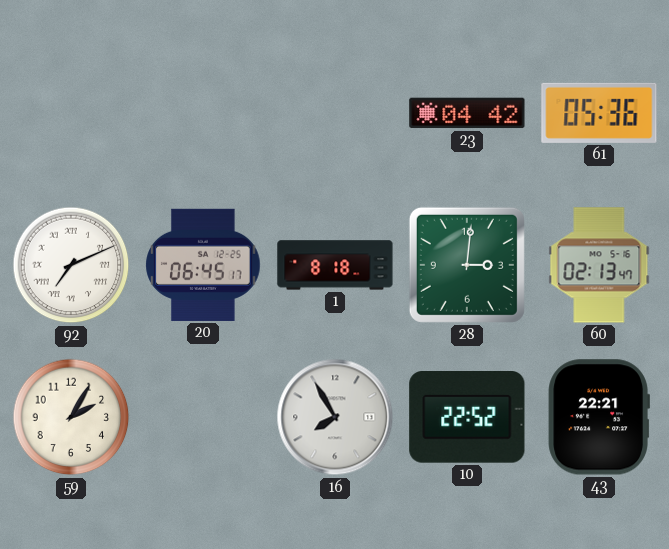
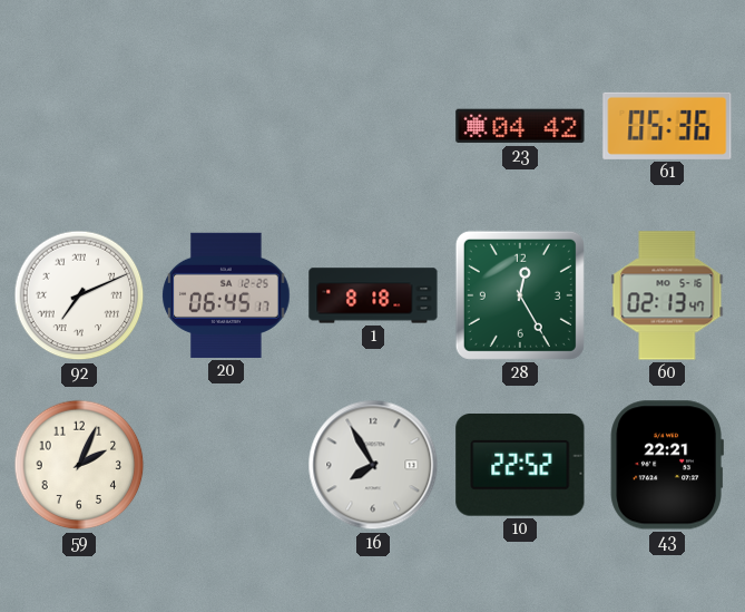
28: 3:01 -> 12:25
59: 2:05 -> 2:04
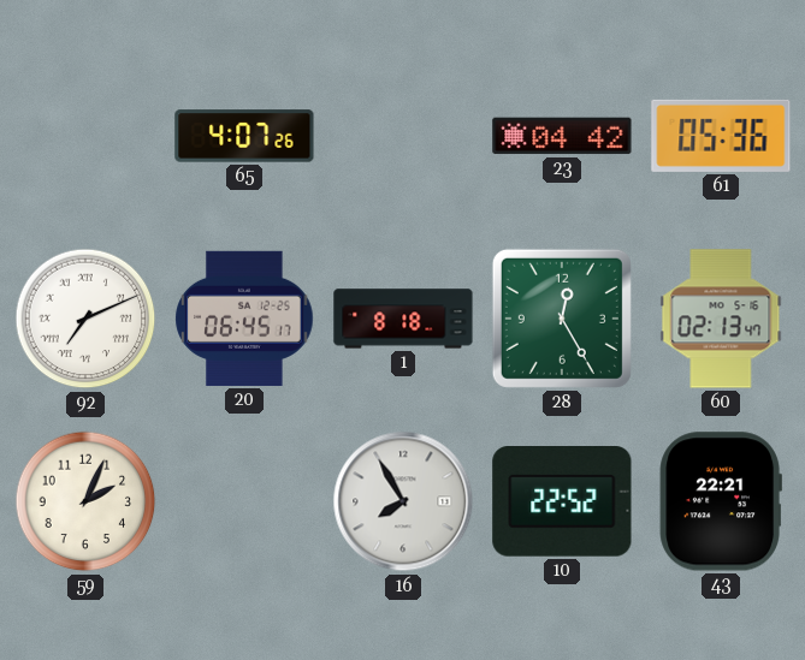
65: none -> 4:07
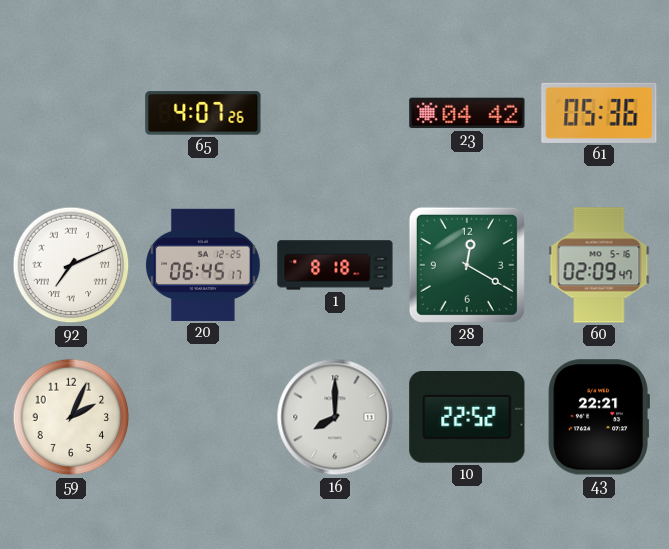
28: 12:25 -> 12:20
60: 02:13 -> 02:09
16: 7:55 -> 8:00
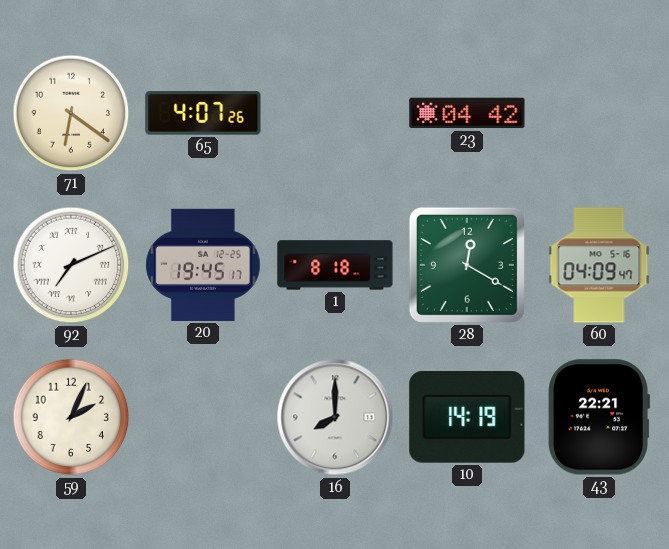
71: none -> 6:21
61: 05:36 -> none
20: 06:45 -> 19:45
60: 02:09 -> 04:09
10: 22:52 -> 14:19
